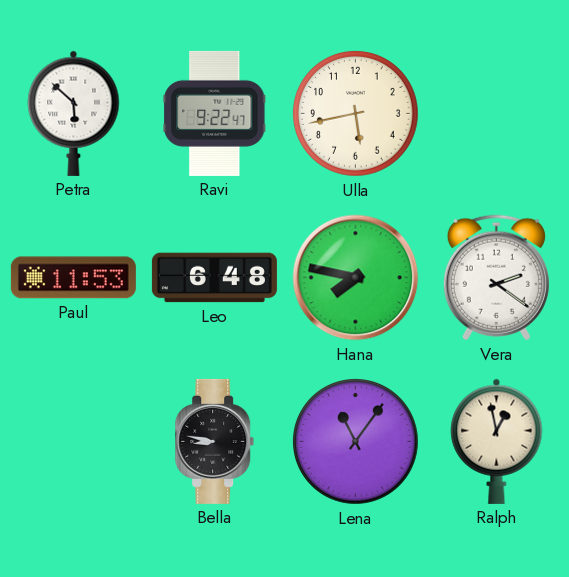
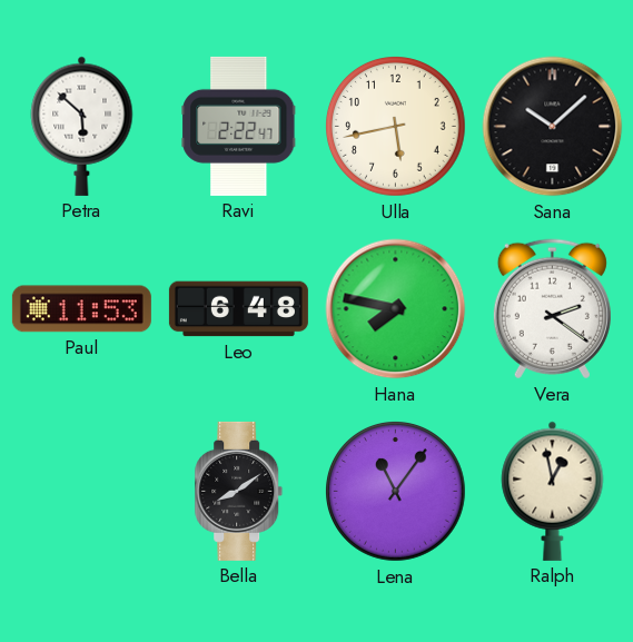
Ravi: 9:22 -> 2:22
Sana: none -> 10:08
Bella: 8:47 -> 8:09
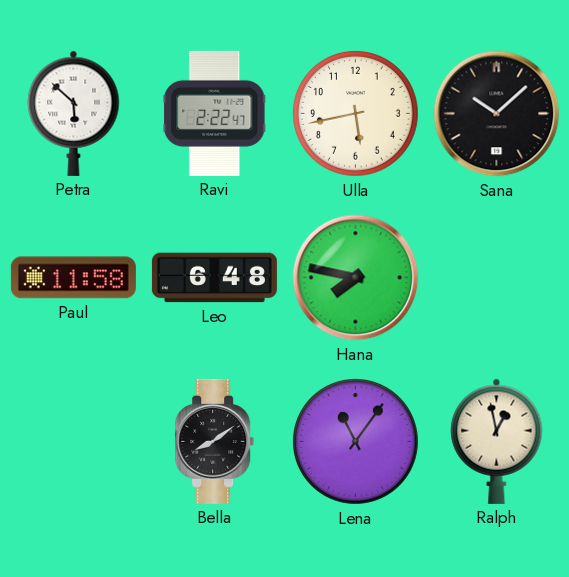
Paul: 11:53 -> 11:58
Vera: 2:21 -> none
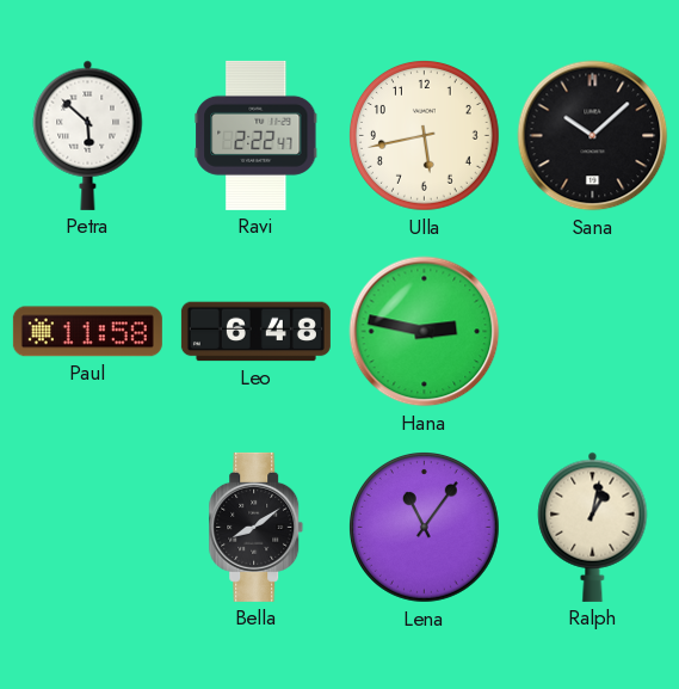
Hana: 7:47 -> 2:47
Ralph: 12:58 -> 1:02
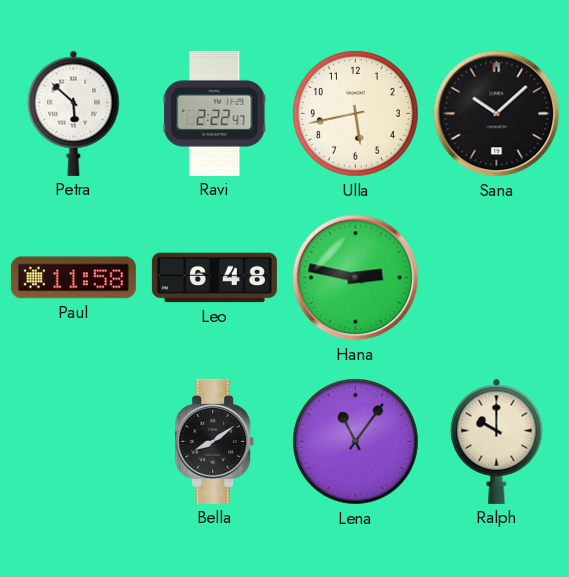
Ralph: 1:02 -> 10:00
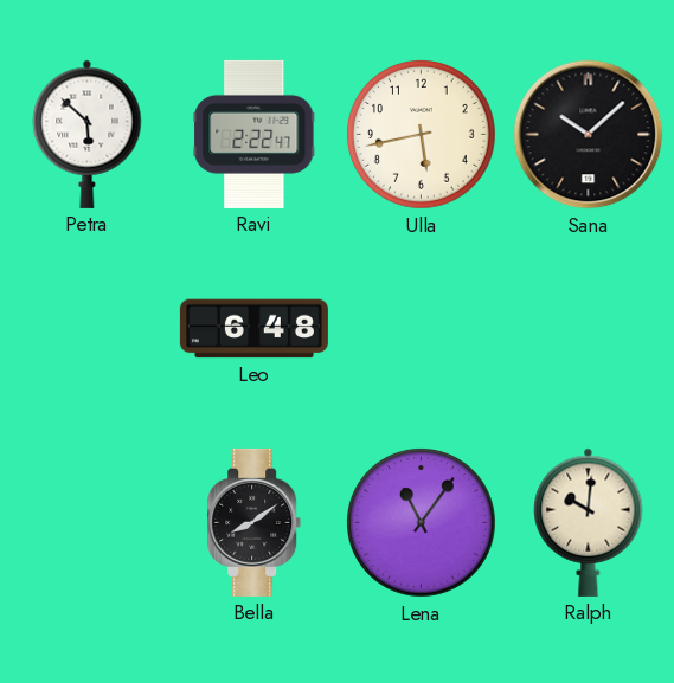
Paul: 11:58 -> none
Hana: 2:47 -> none
Ralph: 10:00 -> 10:01
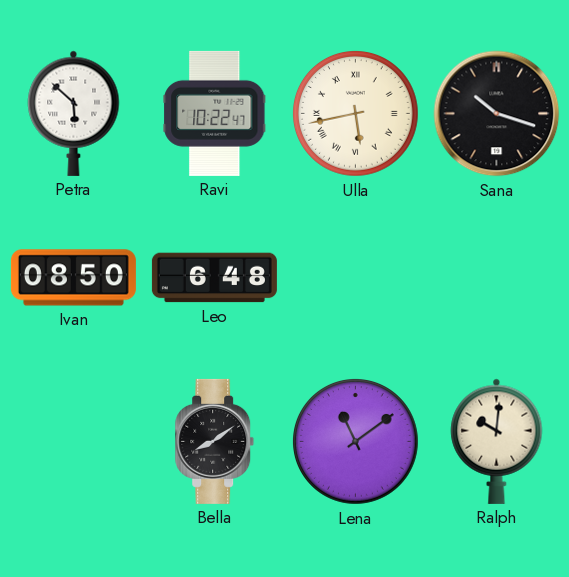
Ravi: 2:22 -> 10:22
Ulla numerals: Arabic -> Roman
Sana: 10:08 -> 10:18
Ivan: none -> 08:50
Lena: 11:06 -> 11:09
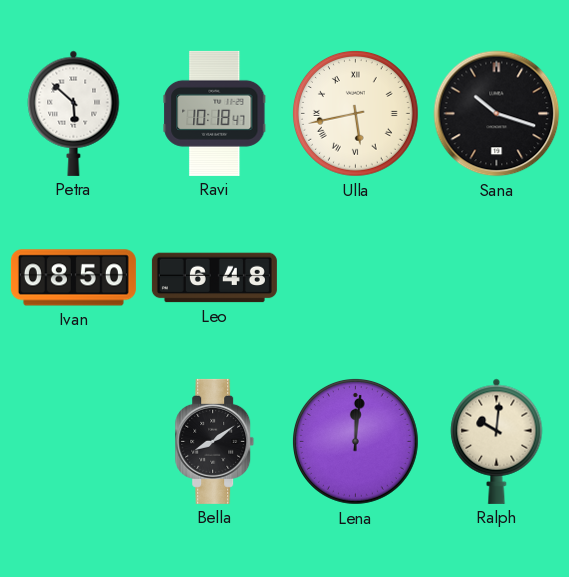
Ravi: 10:22 -> 10:18
Lena: 11:09 -> 12:01
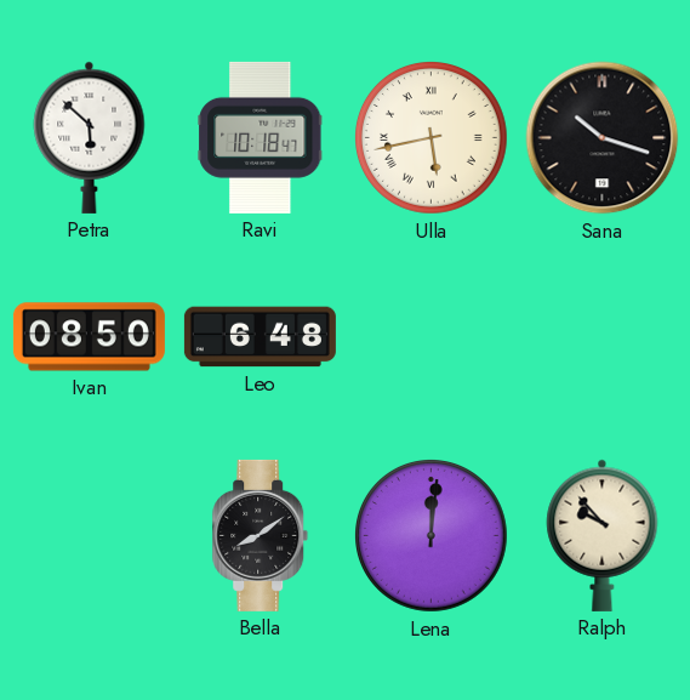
Ralph: 10:01 -> 9:53
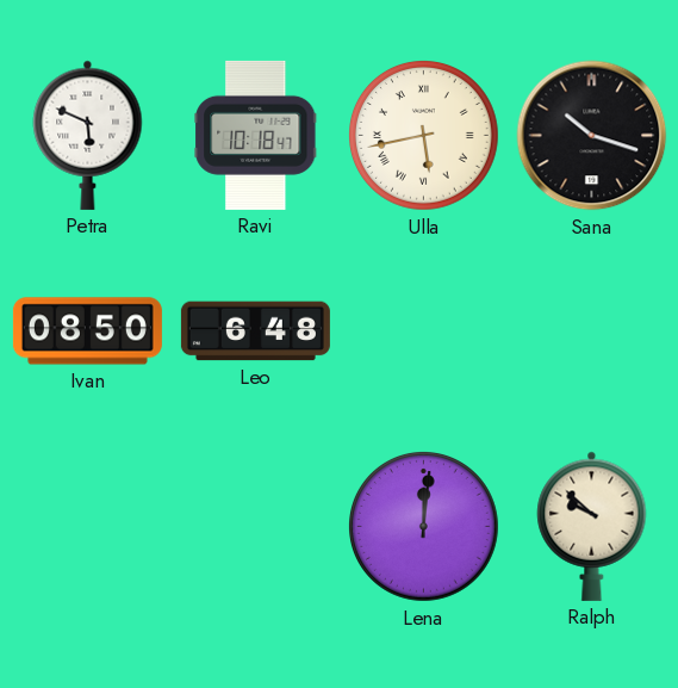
Petra: 5:52 -> 5:49
Bella: 8:09 -> none
Ralph: 9:53 -> 9:52
